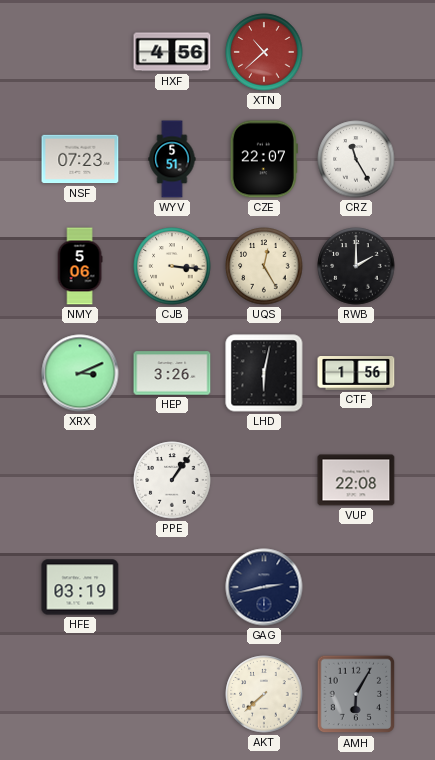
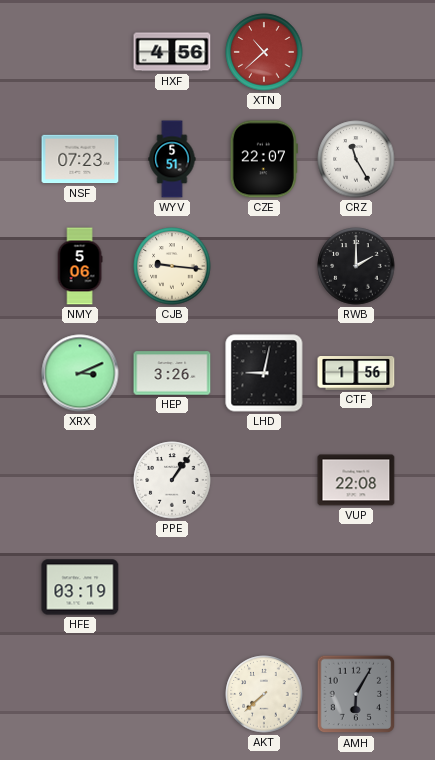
CJB: 3:16 -> 9:16
UQS: 12:25 -> none
LHD: 6:02 -> 9:02
GAG: 2:43 -> none
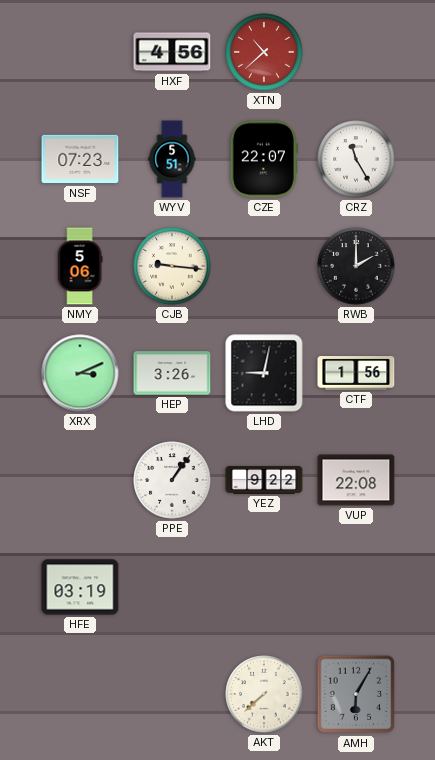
YEZ: none -> 9:22
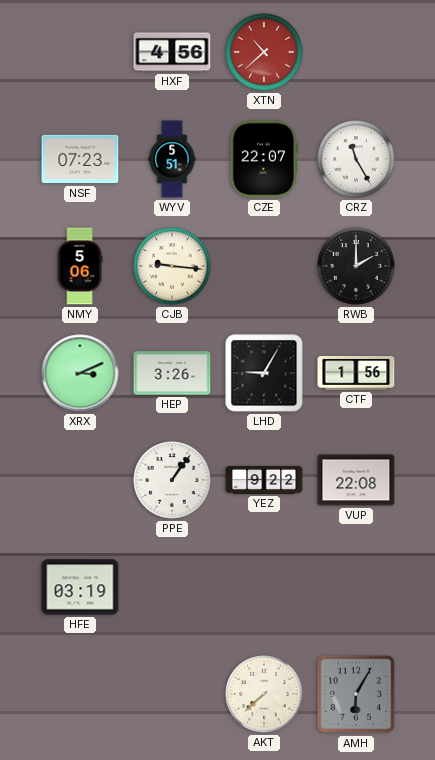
LHD: 9:02 -> 9:05
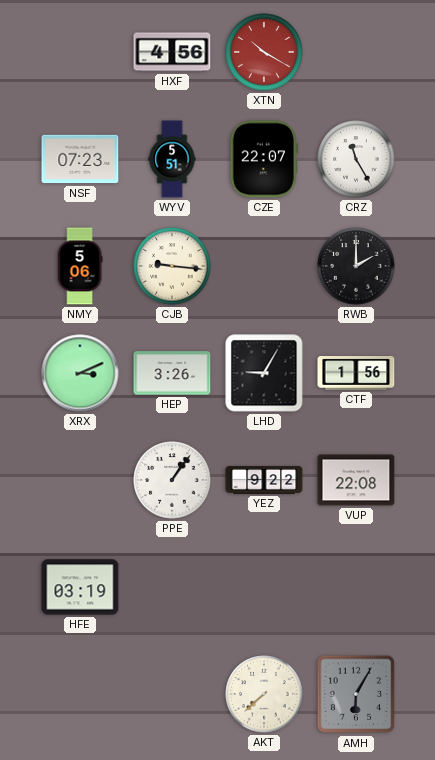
XTN: 10:38 -> 10:20
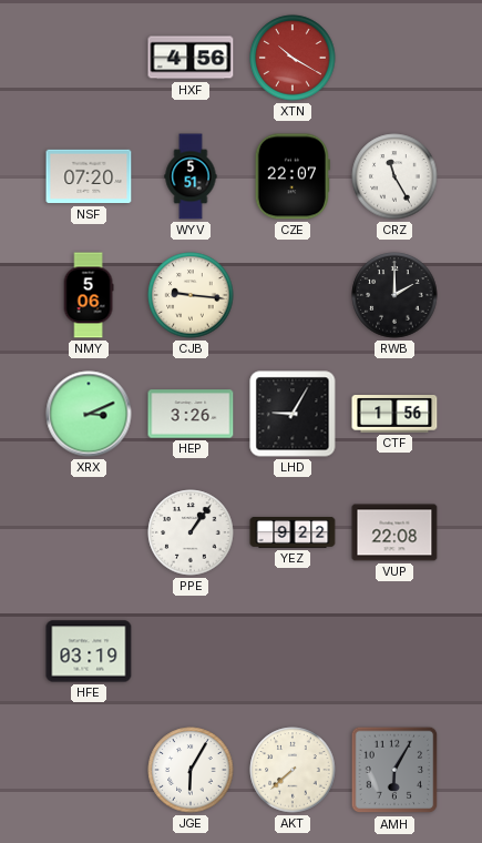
NSF: 07:23 -> 07:20
JGE: none -> 6:05
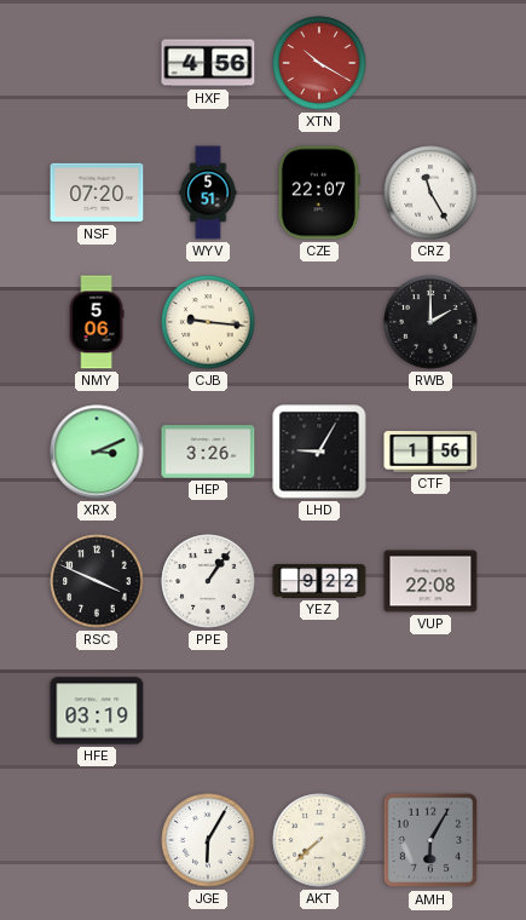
RSC: none -> 3:49
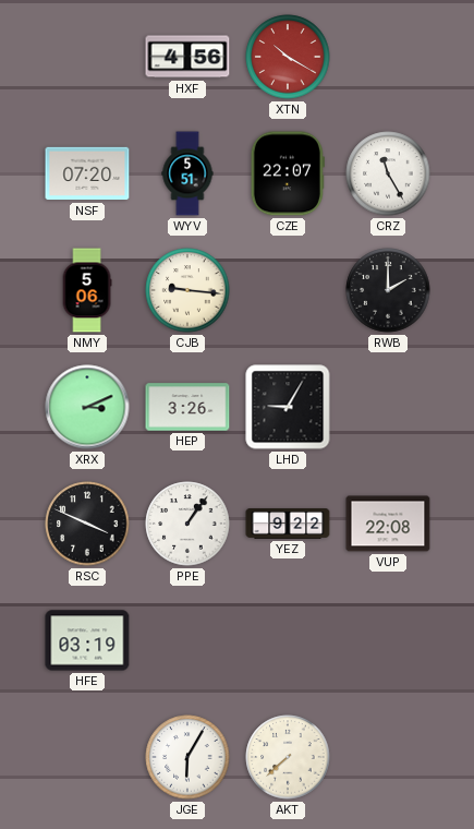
CTF: 1:56 -> none
AMH: 6:05 -> none
